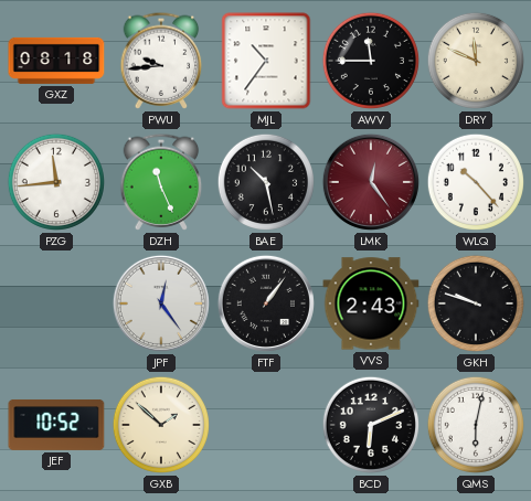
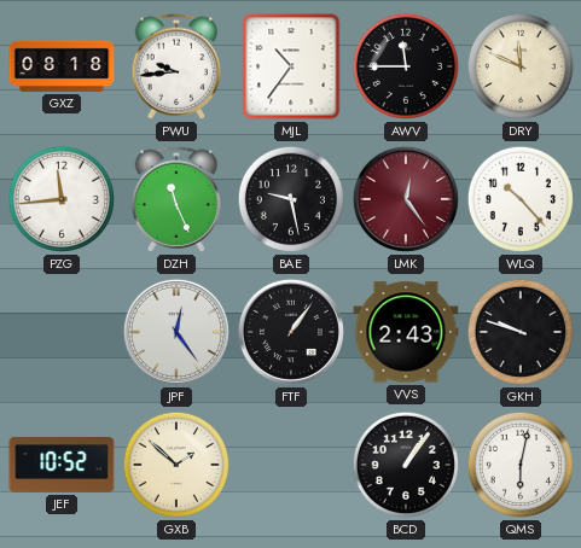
BAE: 10:28 -> 9:28
BCD: 6:11 -> 1:06
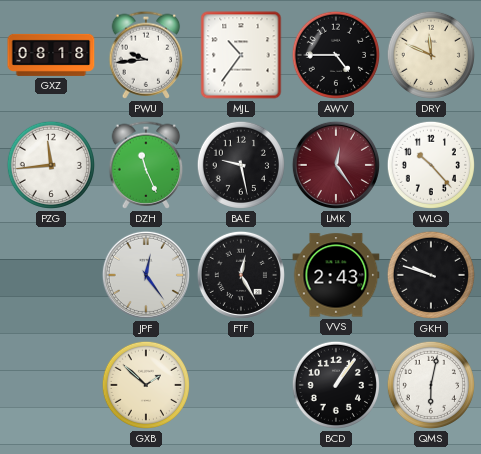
AWV: 11:45 -> 4:45
FTF: 1:06 -> 12:25
JEF: 10:52 -> none
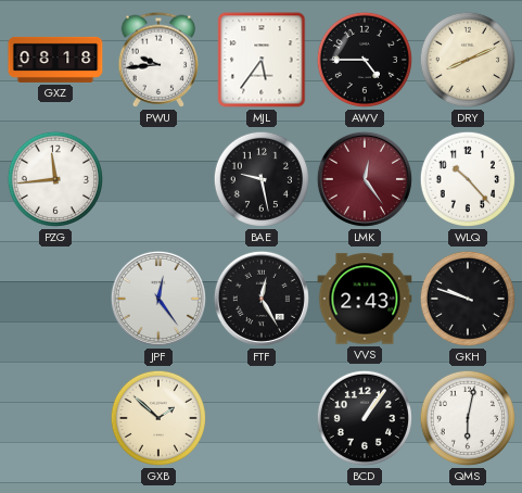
MJL: 10:36 -> 5:36
DRY: 11:49 -> 8:11
DZH: 11:26 -> none
